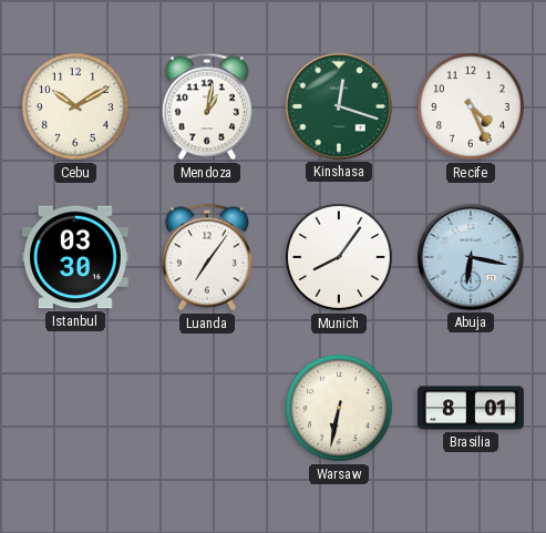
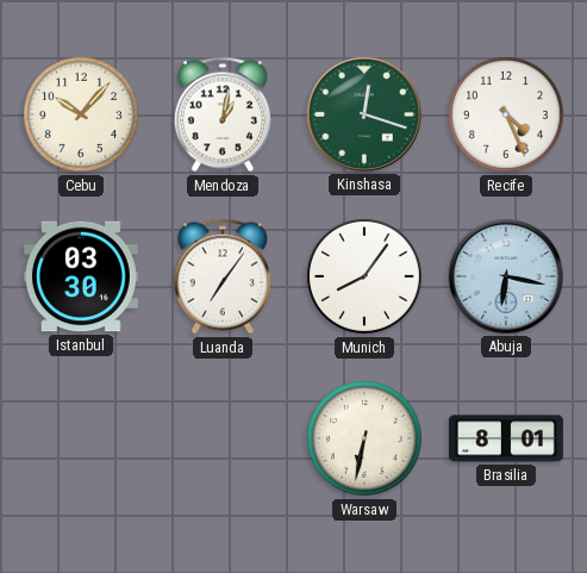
Cebu: 10:10 -> 10:07
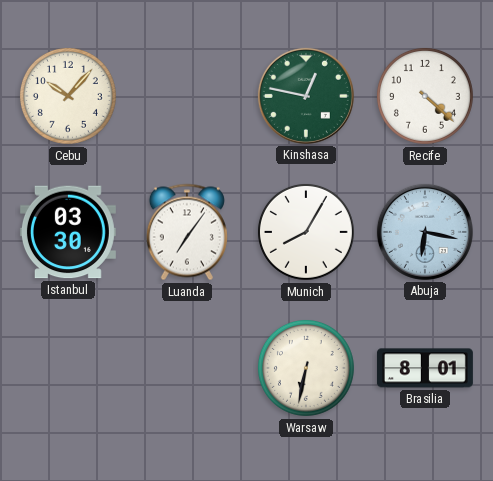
Mendoza: 1:02 -> none
Kinshasa: 12:18 -> 12:47
Recife: 4:26 -> 4:22
Munich: 8:06 -> 8:05
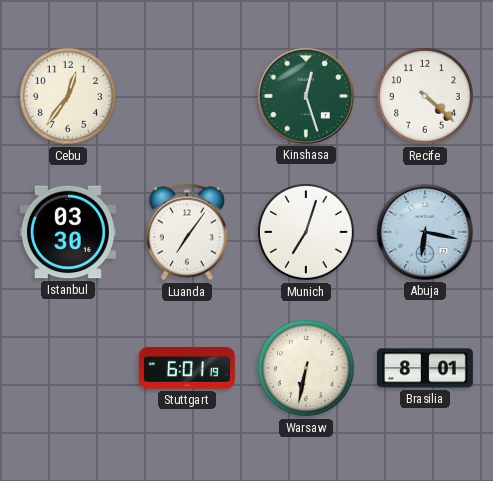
Cebu: 10:07 -> 12:36
Kinshasa: 12:47 -> 12:27
Munich: 8:05 -> 7:03
Stuttgart: none -> 6:01
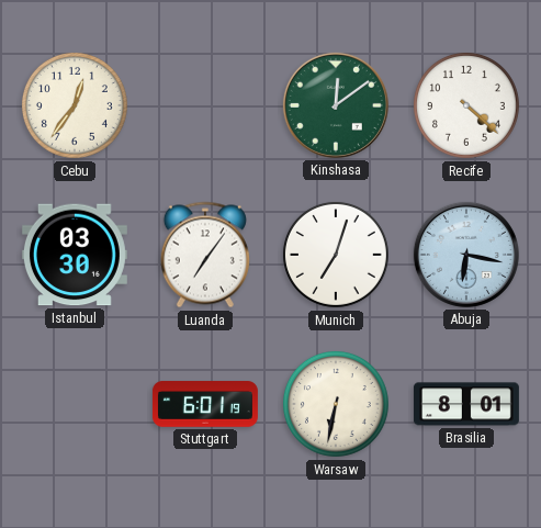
Kinshasa: 12:27 -> 12:09
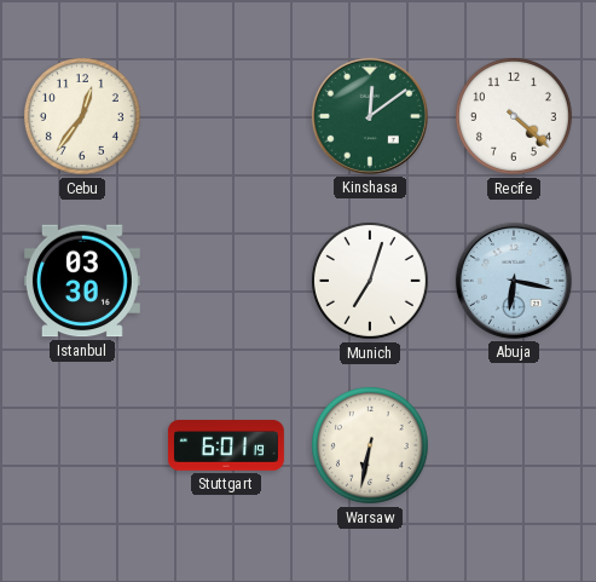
Luanda: 7:06 -> none
Brasilia: 8:01 -> none
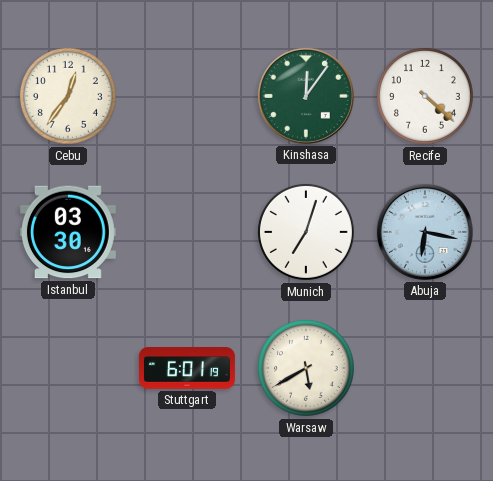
Kinshasa: 12:09 -> 12:06
Warsaw: 6:32 -> 5:40
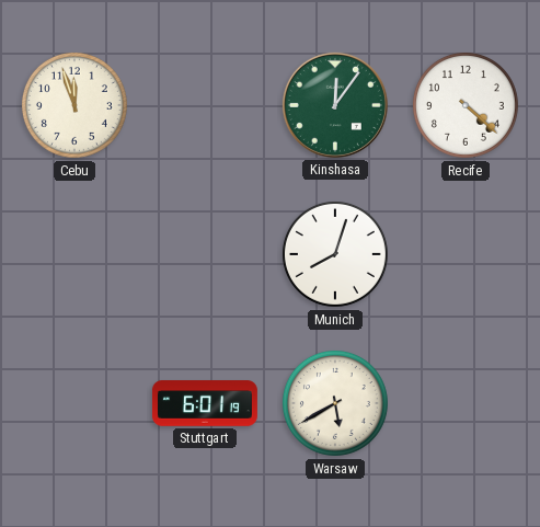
Cebu: 12:36 -> 11:57
Istanbul: 03:30 -> none
Munich: 7:03 -> 8:03
Abuja: 6:17 -> none
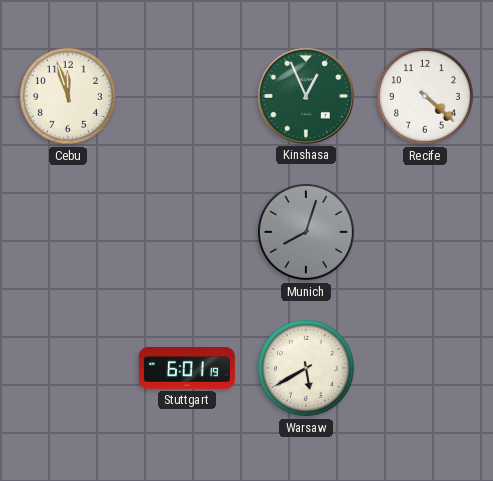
Kinshasa: 12:06 -> 12:56
Munich dial: white -> grey
